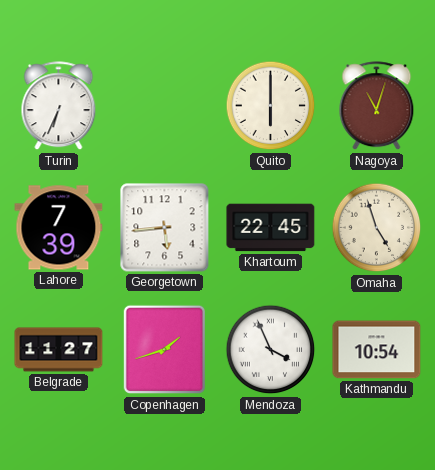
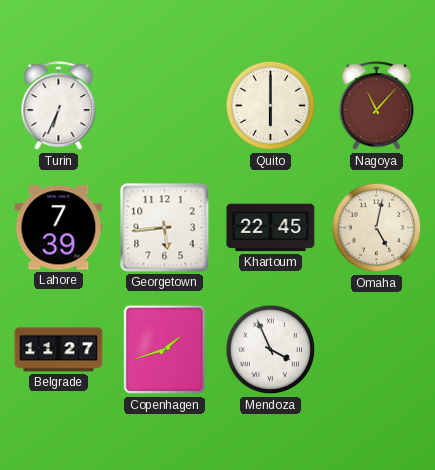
Nagoya: 11:03 -> 11:07
Omaha: 4:57 -> 5:02
Kathmandu: 10:54 -> none
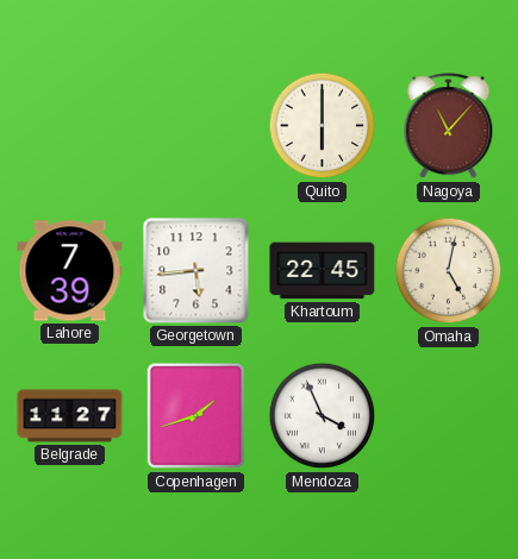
Turin: 6:34 -> none
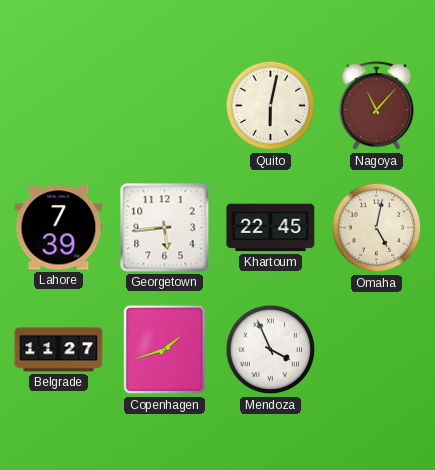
Quito: 6:00 -> 6:02
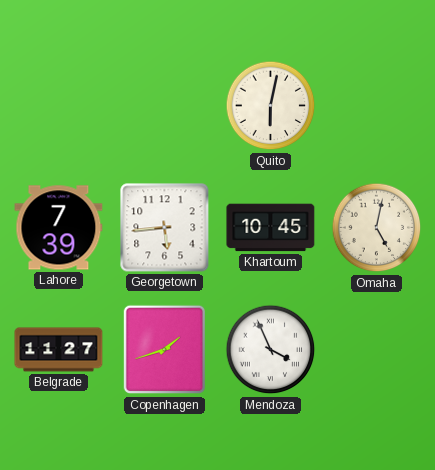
Nagoya: 11:07 -> none
Khartoum: 22:45 -> 10:45
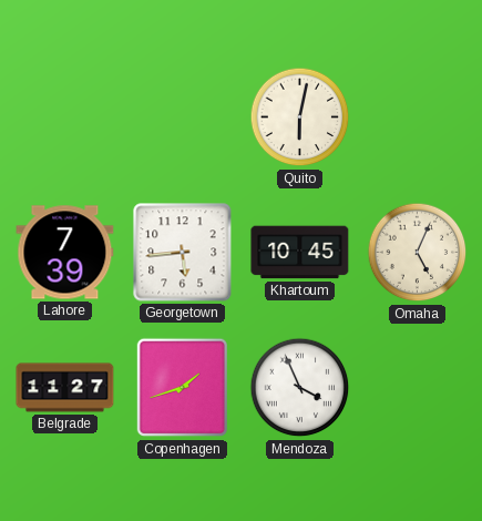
Omaha: 5:02 -> 5:04
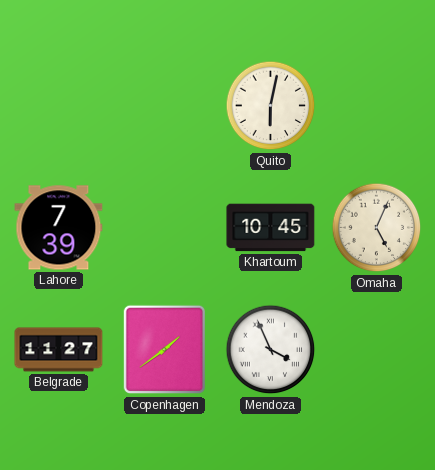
Georgetown: 5:44 -> none
Copenhagen: 1:42 -> 1:39
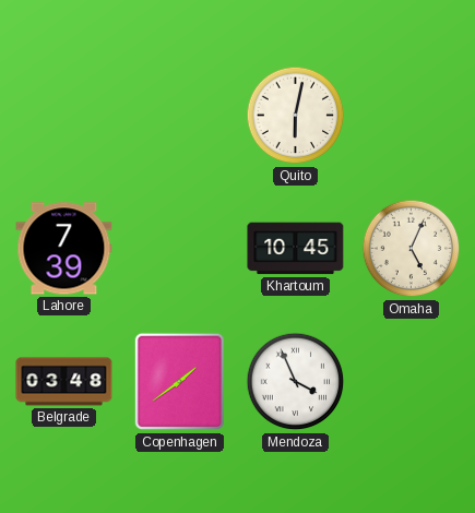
Belgrade: 11:27 -> 03:48
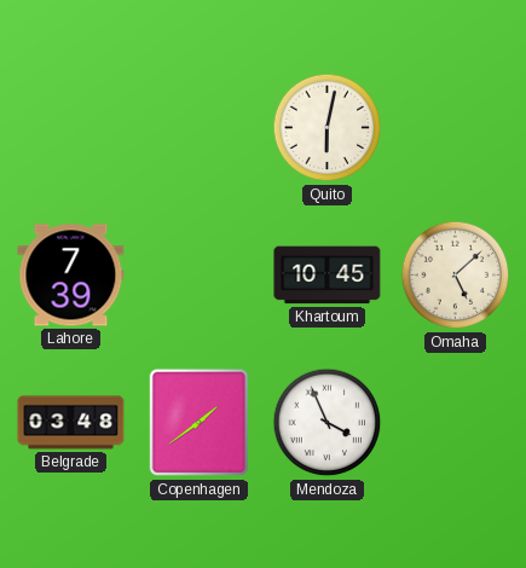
Omaha: 5:04 -> 5:08
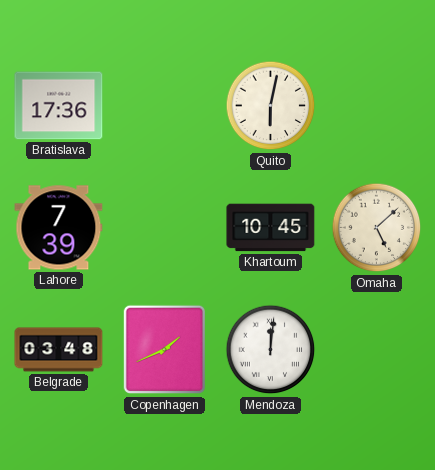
Bratislava: none -> 17:36
Copenhagen: 1:39 -> 1:41
Mendoza: 3:56 -> 12:01
